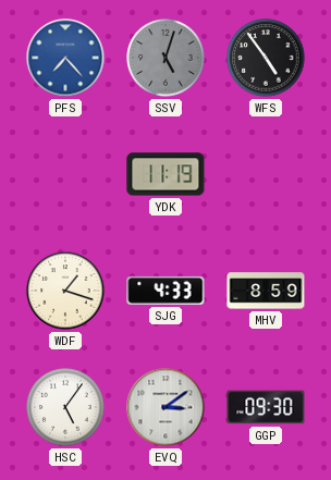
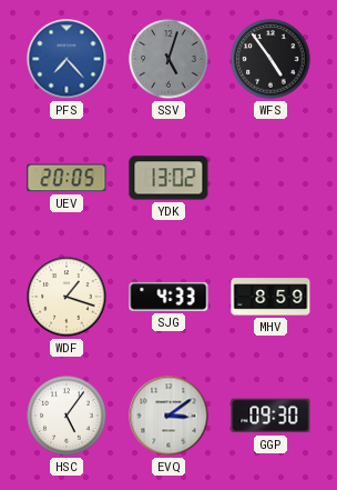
UEV: none -> 20:05
YDK: 11:19 -> 13:02
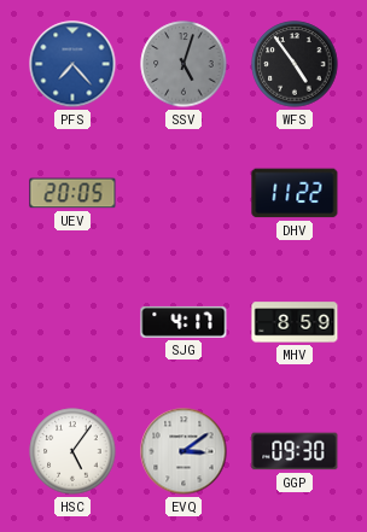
YDK: 13:02 -> none
DHV: none -> 11:22
WDF: 1:18 -> none
SJG: 4:33 -> 4:17
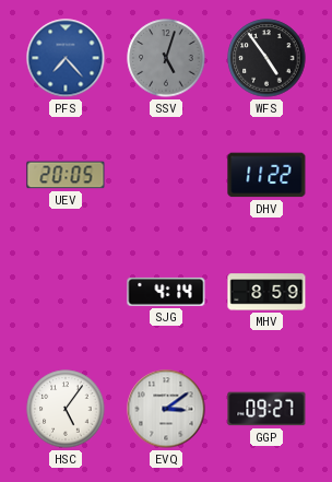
SJG: 4:17 -> 4:14
GGP: 09:30 -> 09:27
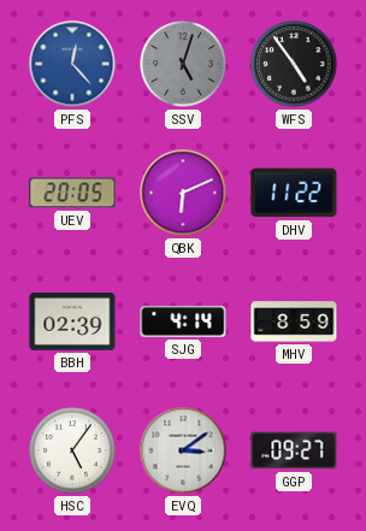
PFS: 7:23 -> 12:23
QBK: none -> 6:11
BBH: none -> 02:39
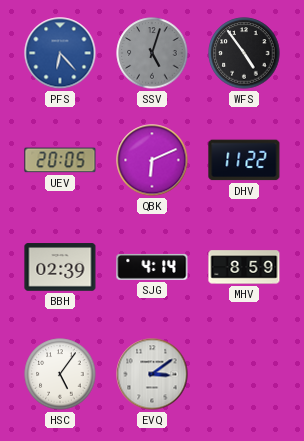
PFS: 12:23 -> 6:23
GGP: 09:27 -> none
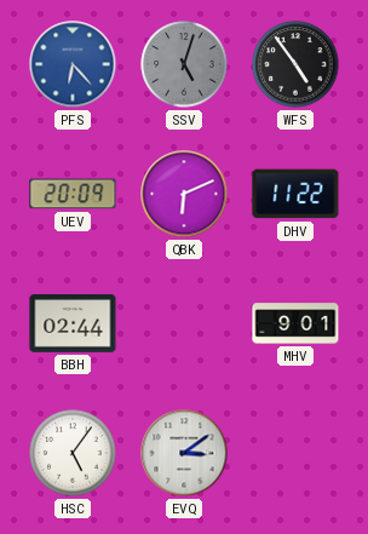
UEV: 20:05 -> 20:09
BBH: 02:39 -> 02:44
SJG: 4:14 -> none
MHV: 8:59 -> 9:01
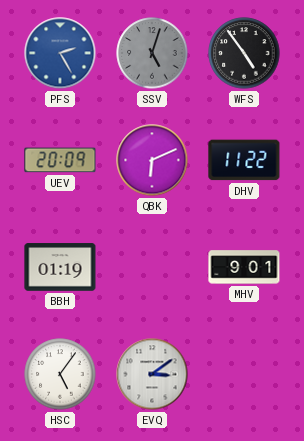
PFS: 6:23 -> 2:25
BBH: 02:44 -> 01:19
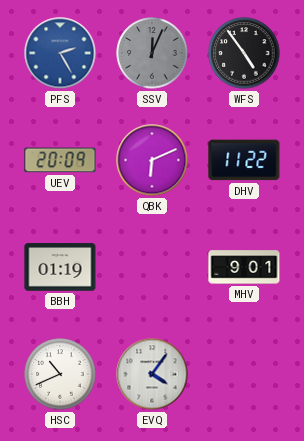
SSV: 5:03 -> 12:04
HSC: 5:06 -> 10:41
EVQ: 3:09 -> 4:06
